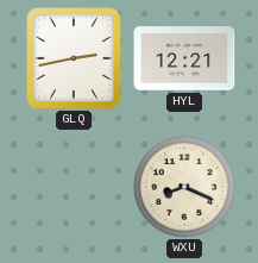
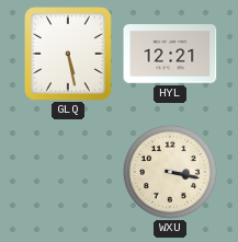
GLQ: 2:43 -> 5:28
WXU: 8:19 -> 3:17
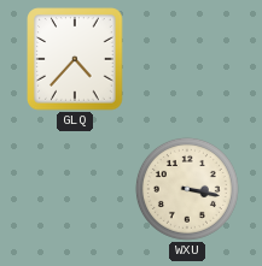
GLQ: 5:28 -> 4:37
HYL: 12:21 -> none
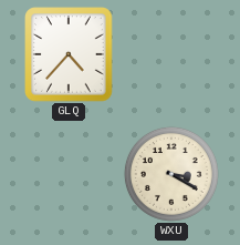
WXU: 3:17 -> 3:20
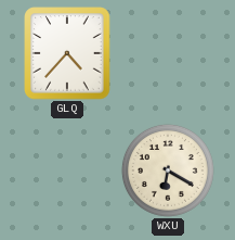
WXU: 3:20 -> 6:20
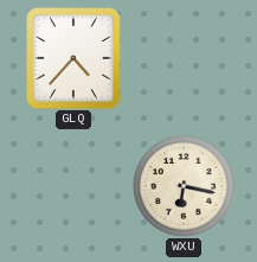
WXU: 6:20 -> 6:17
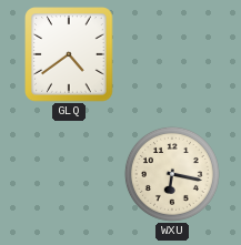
GLQ: 4:37 -> 4:39
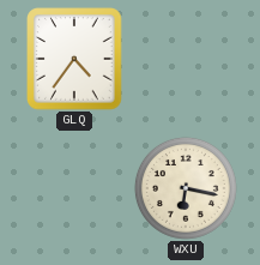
GLQ: 4:39 -> 4:36
